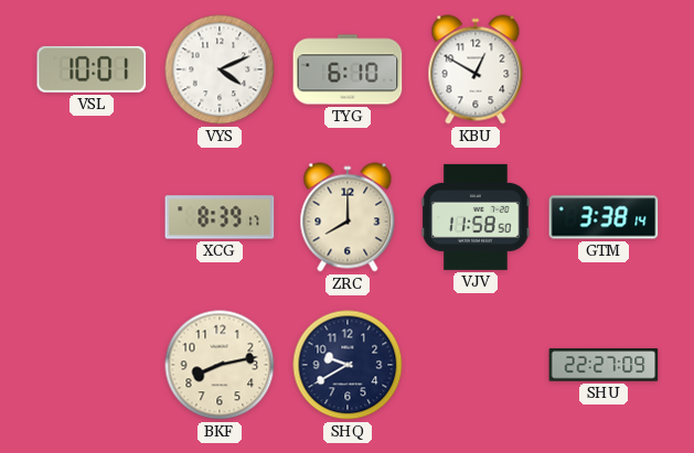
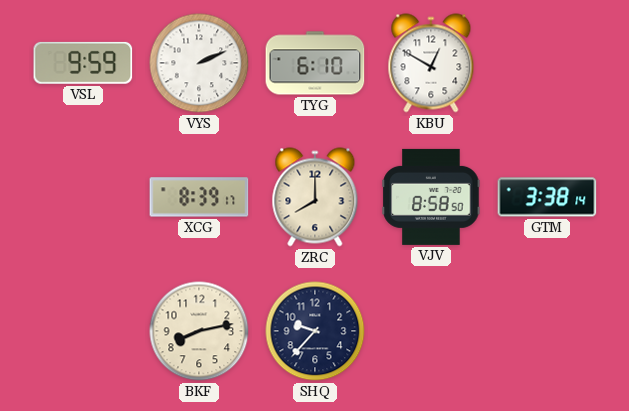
VSL: 10:01 -> 9:59
VYS: 4:11 -> 2:11
VJV: 11:58 -> 8:58
SHQ: 9:40 -> 9:37
SHU: 22:27 -> none
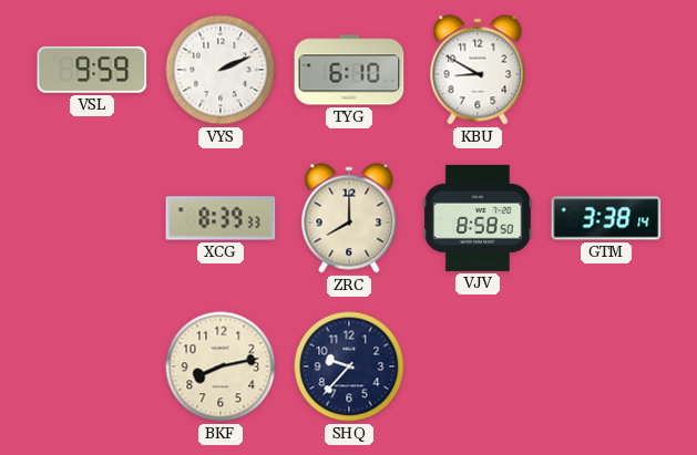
KBU: 12:50 -> 8:50
XCG: 8:39:17 -> 8:39:33
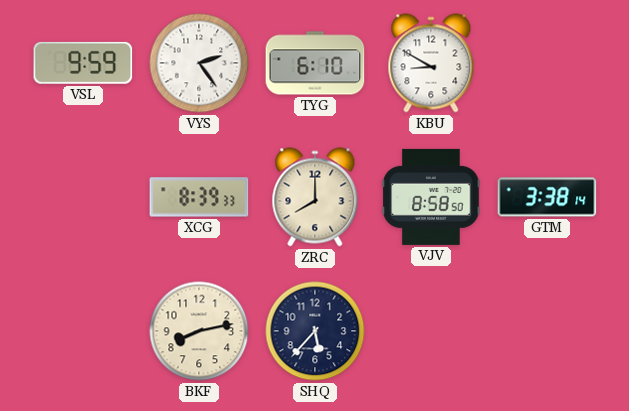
VYS: 2:11 -> 2:24
SHQ: 9:37 -> 5:37
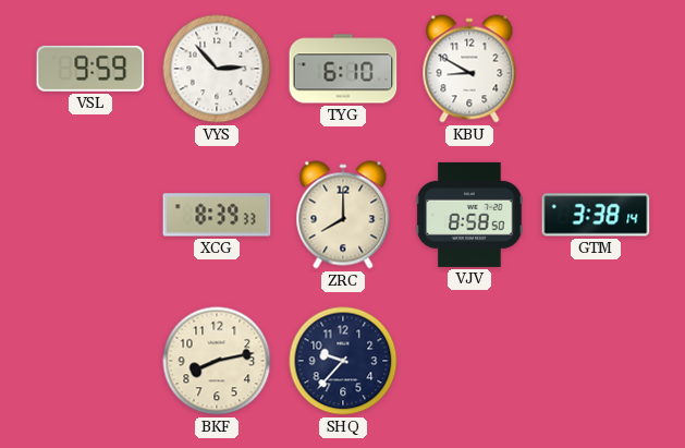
VYS: 2:24 -> 2:53
SHQ: 5:37 -> 9:37
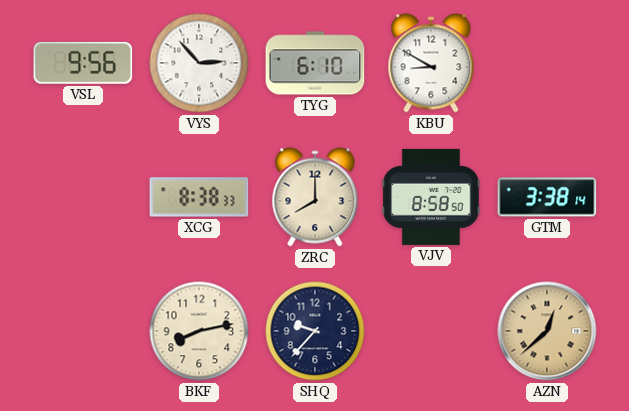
VSL: 9:59 -> 9:56
XCG: 8:39 -> 8:38
AZN: none -> 12:38
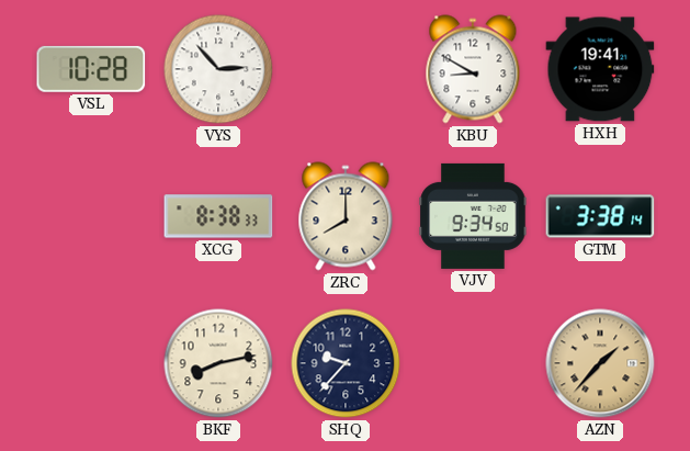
VSL: 9:56 -> 10:28
TYG: 6:10 -> none
HXH: none -> 19:41
VJV: 8:58 -> 9:34
AZN: 12:38 -> 1:37
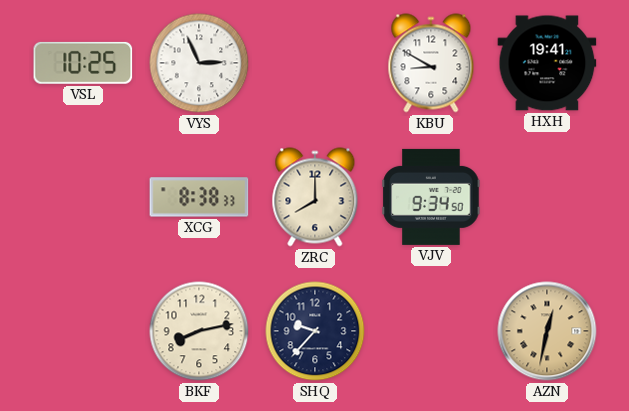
VSL: 10:28 -> 10:25
VYS: 2:53 -> 2:56
GTM: 3:38 -> none
AZN: 1:37 -> 12:32
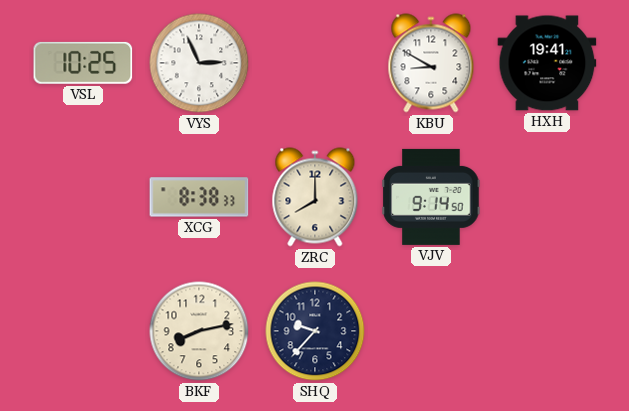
VJV: 9:34 -> 9:14
AZN: 12:32 -> none
